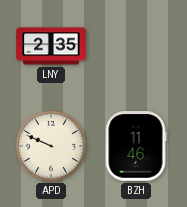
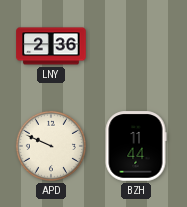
LNY: 2:35 -> 2:36
BZH: 11:46 -> 11:44
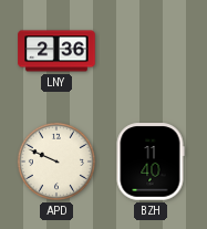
BZH: 11:44 -> 11:40
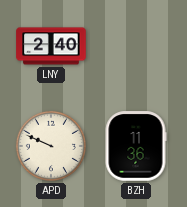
LNY: 2:36 -> 2:40
BZH: 11:40 -> 11:36
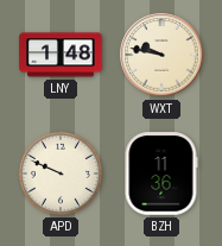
LNY: 2:40 -> 1:48
WXT: none -> 9:47
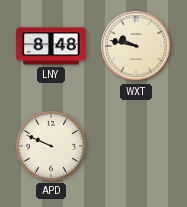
LNY: 1:48 -> 8:48
BZH: 11:36 -> none
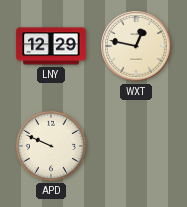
LNY: 8:48 -> 12:29
WXT: 9:47 -> 12:47
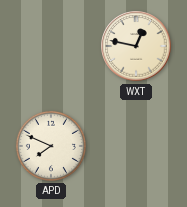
LNY: 12:29 -> none
APD: 9:49 -> 7:49
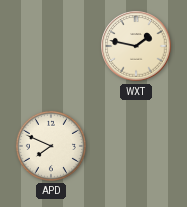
WXT: 12:47 -> 1:47
